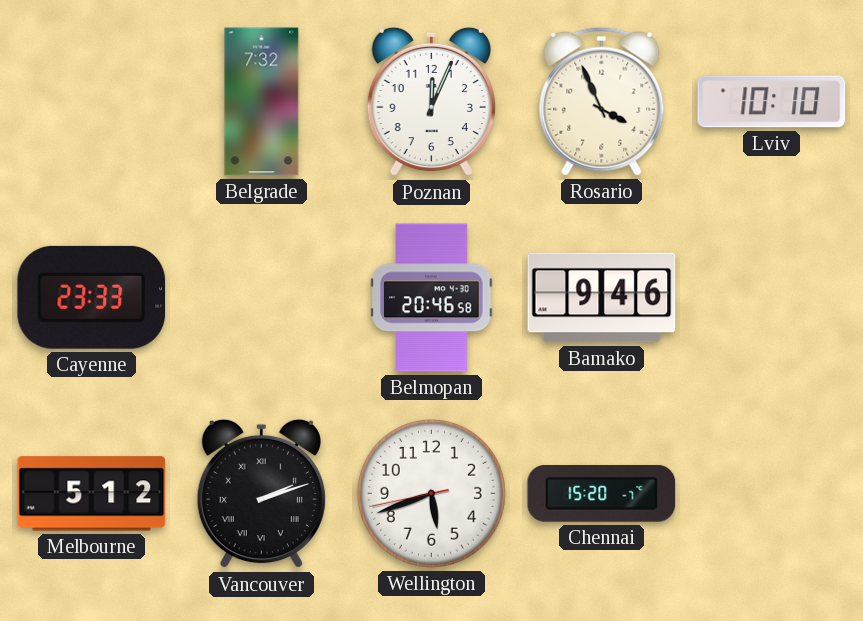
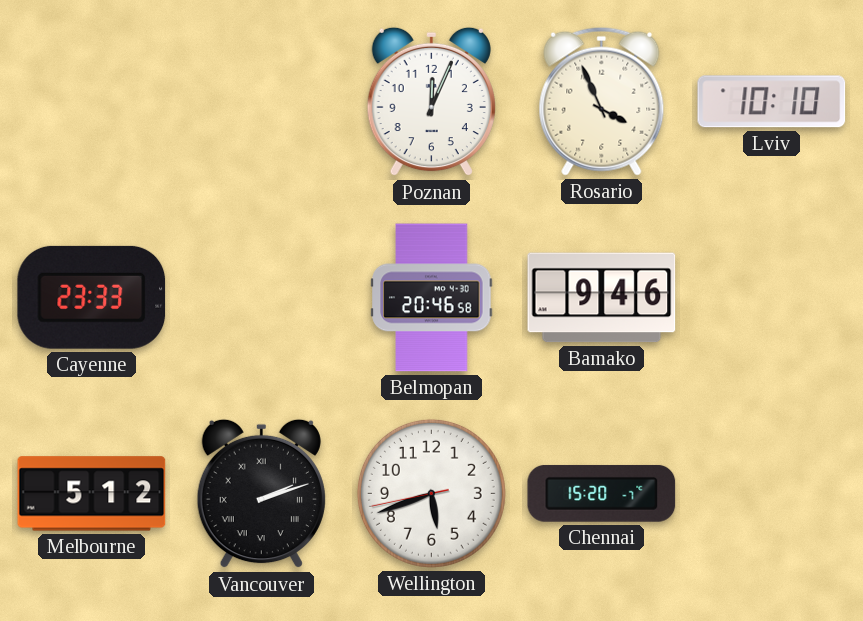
Belgrade: 7:32 -> none
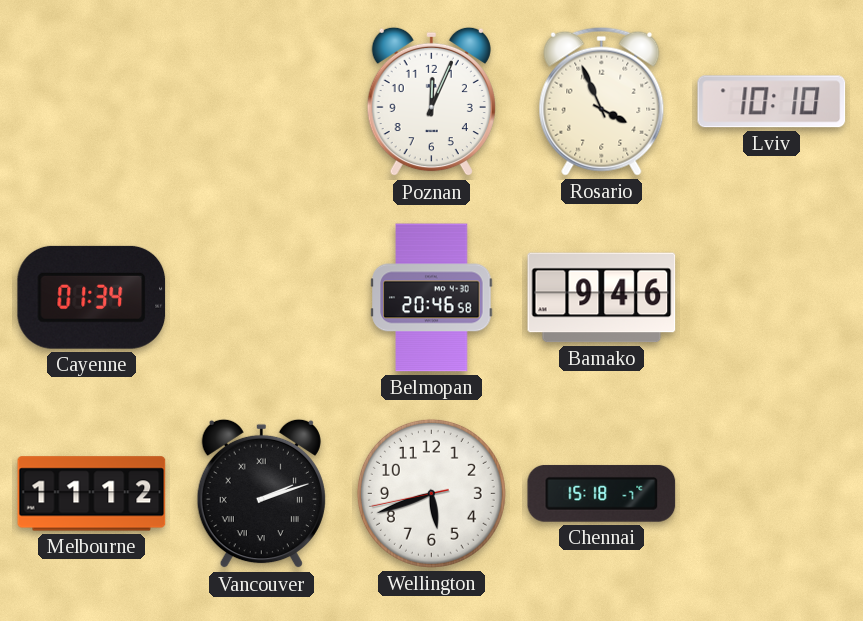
Cayenne: 23:33 -> 01:34
Melbourne: 5:12 -> 11:12
Chennai: 15:20 -> 15:18
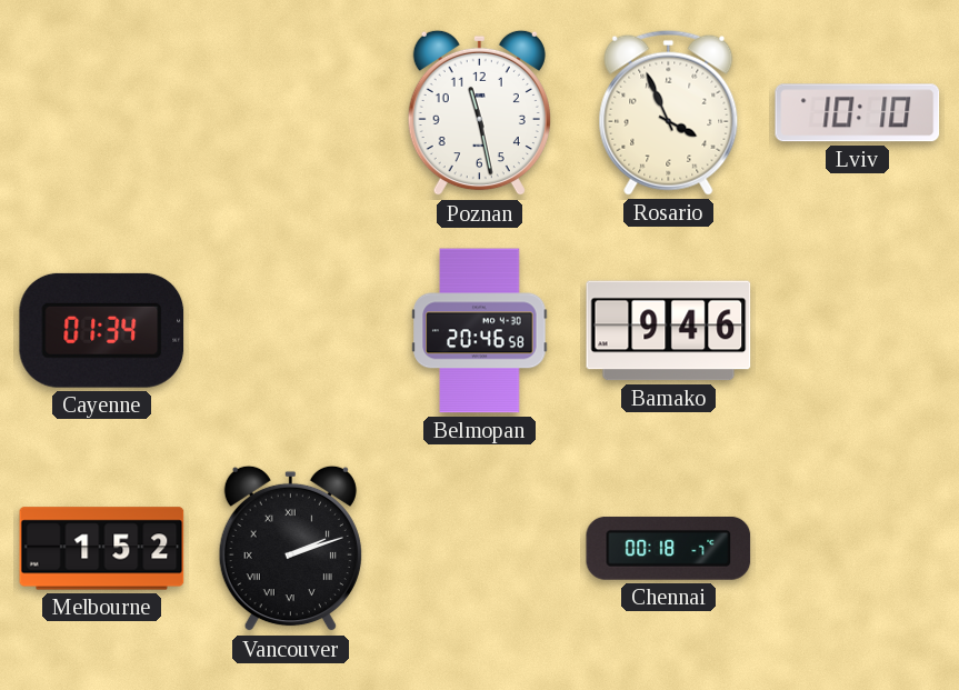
Poznan: 12:04 -> 11:28
Melbourne: 11:12 -> 1:52
Wellington: 5:41 -> none
Chennai: 15:18 -> 00:18
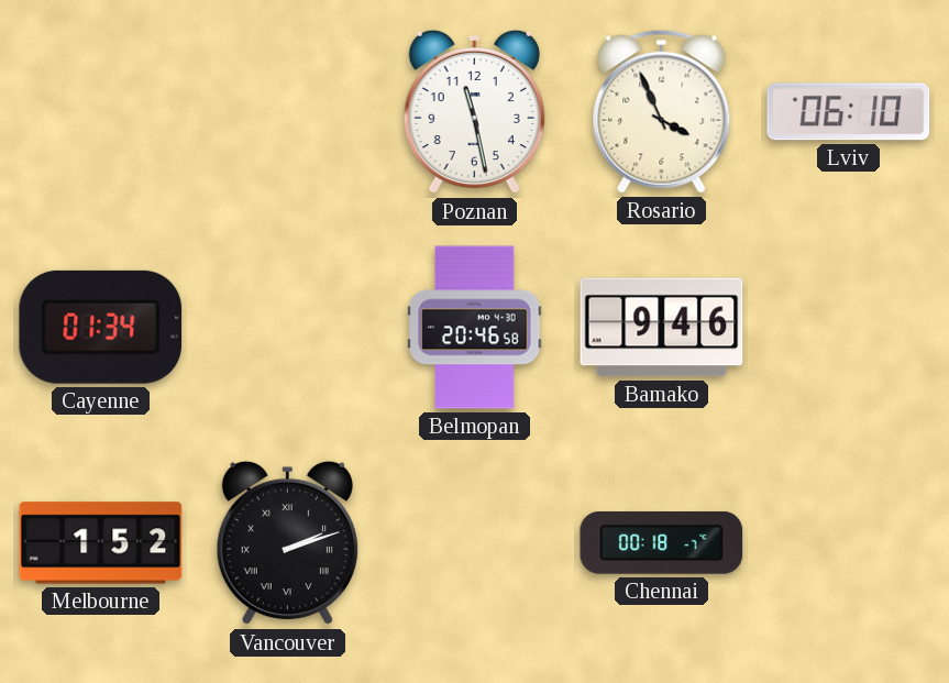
Lviv: 10:10 -> 06:10
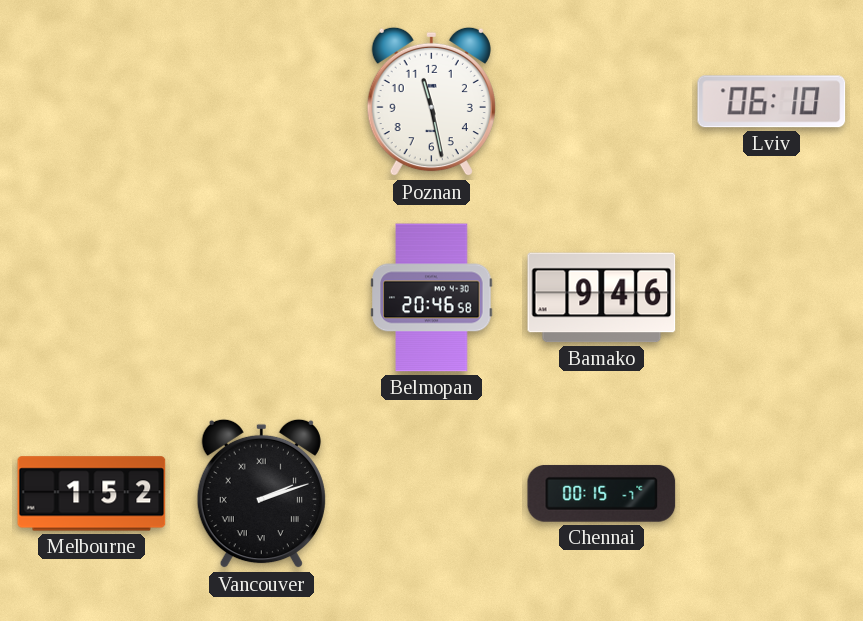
Rosario: 3:56 -> none
Cayenne: 01:34 -> none
Chennai: 00:18 -> 00:15
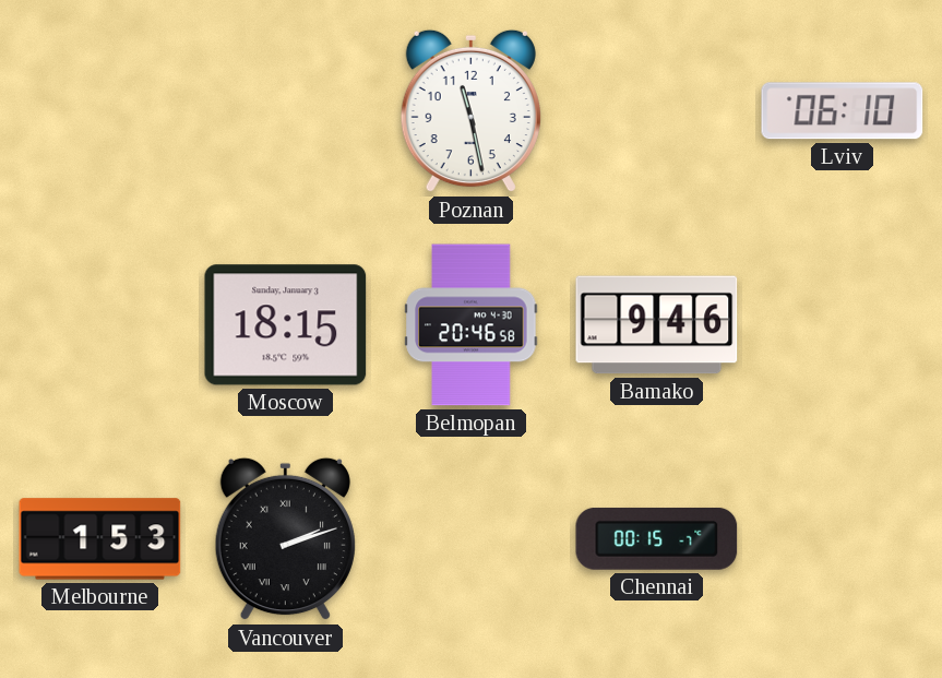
Moscow: none -> 18:15
Melbourne: 1:52 -> 1:53
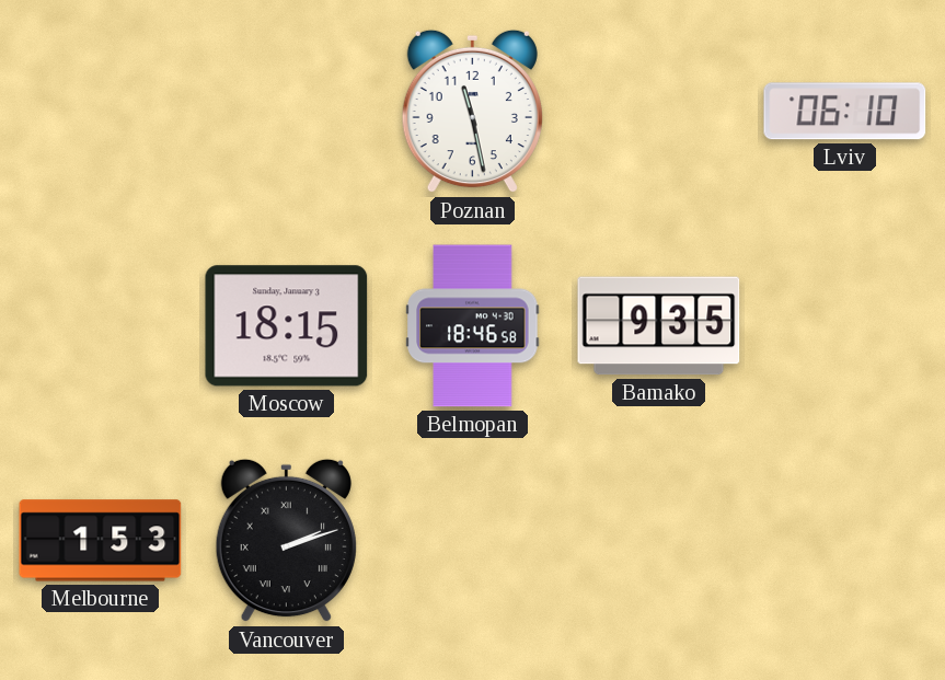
Belmopan: 20:46 -> 18:46
Bamako: 9:46 -> 9:35
Chennai: 00:15 -> none
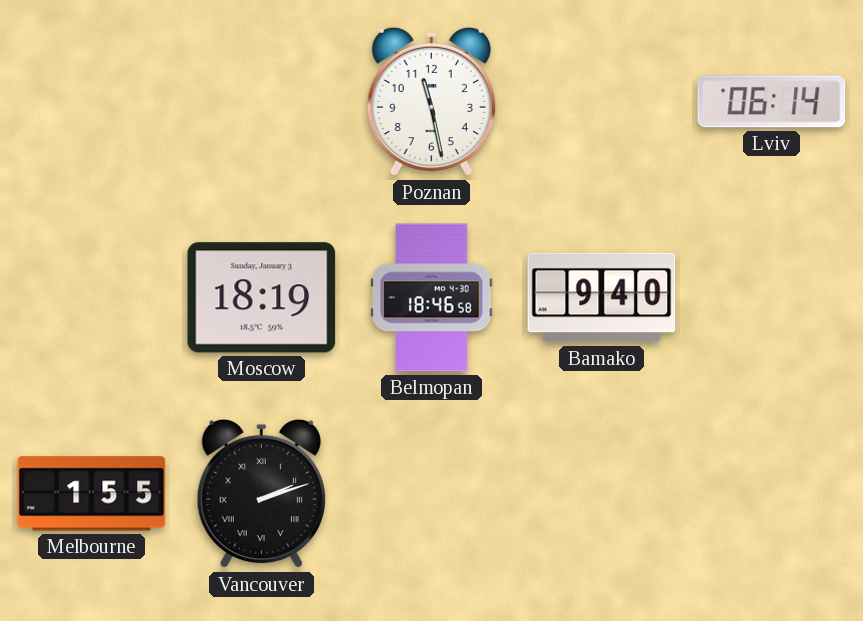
Lviv: 06:10 -> 06:14
Moscow: 18:15 -> 18:19
Bamako: 9:35 -> 9:40
Melbourne: 1:53 -> 1:55
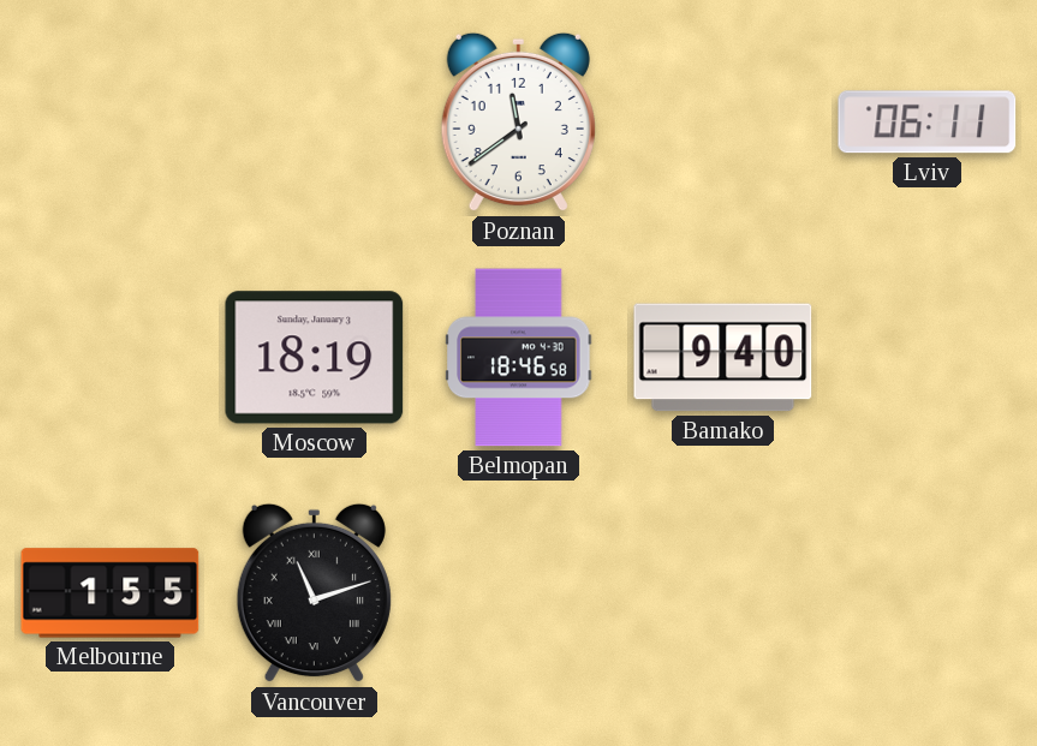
Poznan: 11:28 -> 11:39
Lviv: 06:14 -> 06:11
Vancouver: 2:12 -> 11:12
